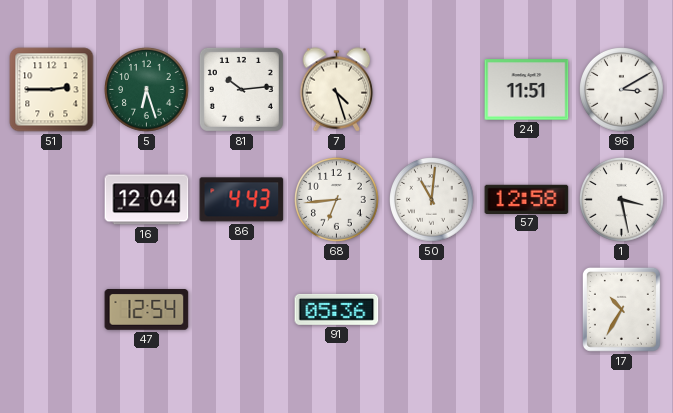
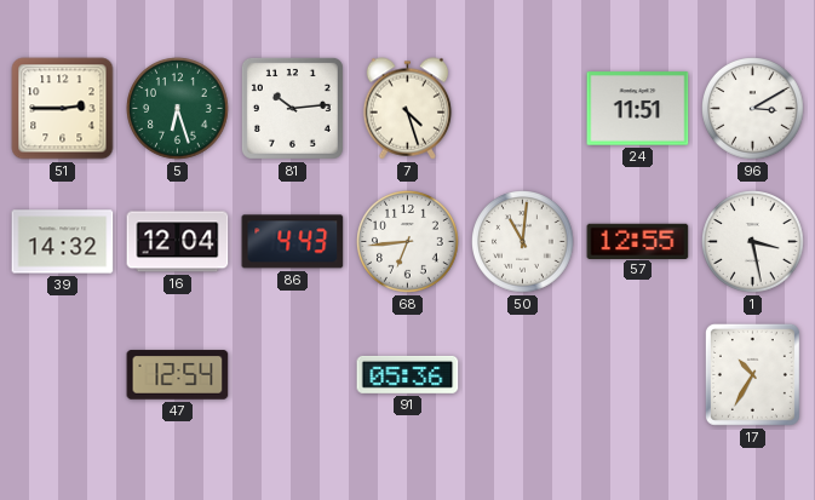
39: none -> 14:32
57: 12:58 -> 12:55
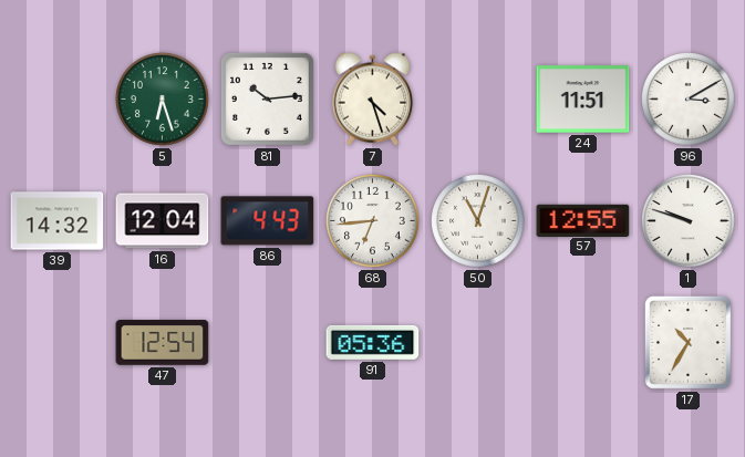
51: 2:45 -> none
50: 11:01 -> 11:03
1: 3:28 -> 9:48
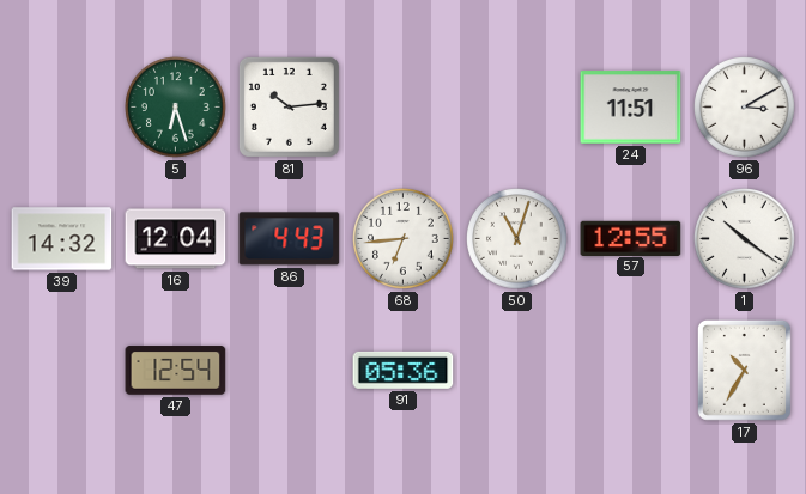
7: 4:27 -> none
1: 9:48 -> 10:21
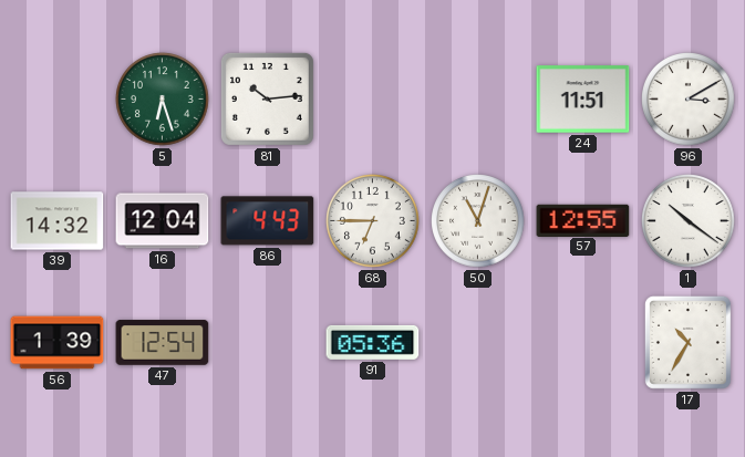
68: 6:44 -> 6:45
56: none -> 1:39
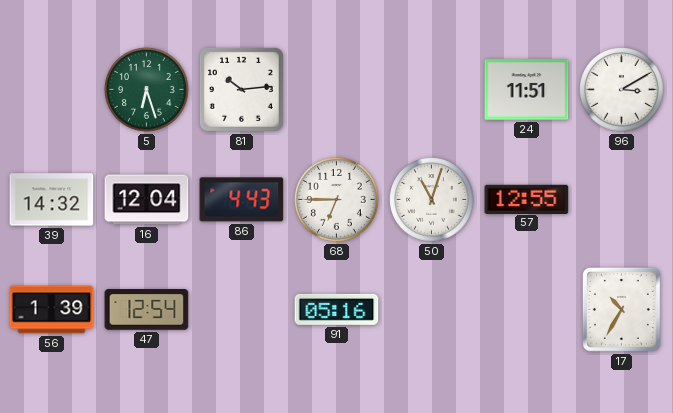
1: 10:21 -> none
91: 05:36 -> 05:16
